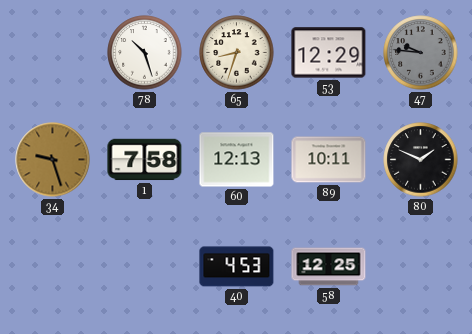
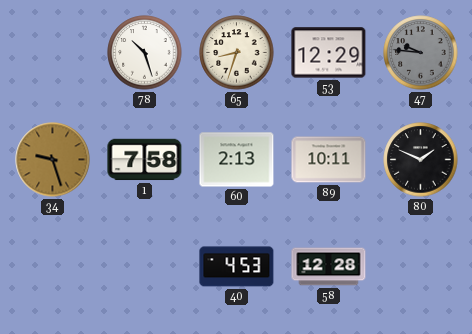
60: 12:13 -> 2:13
58: 12:25 -> 12:28
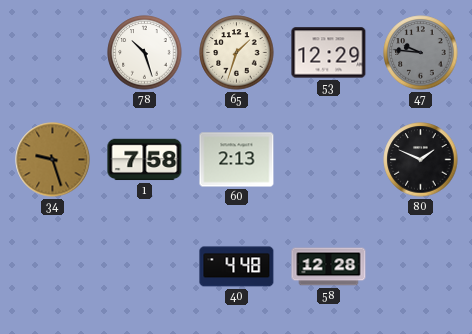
65: 8:33 -> 1:33
89: 10:11 -> none
40: 4:53 -> 4:48
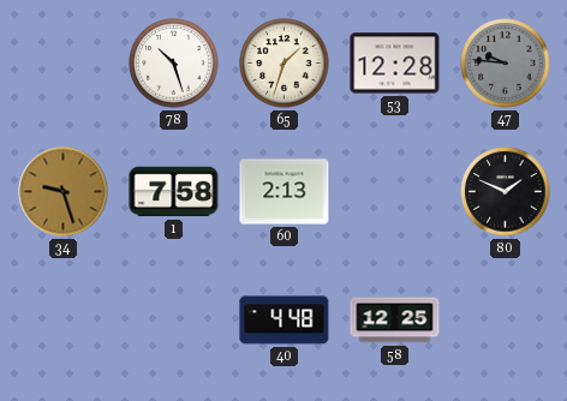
53: 12:29 -> 12:28
58: 12:28 -> 12:25
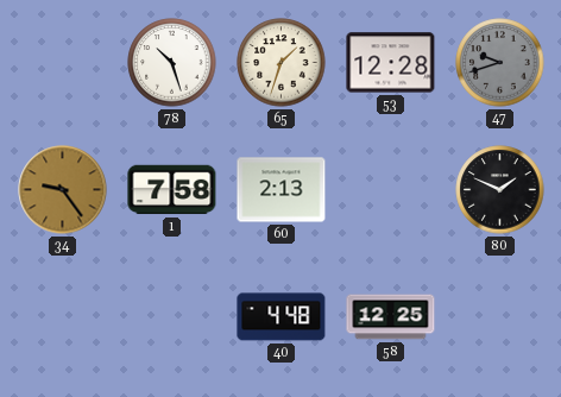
47: 9:46 -> 9:42
34: 9:27 -> 9:24
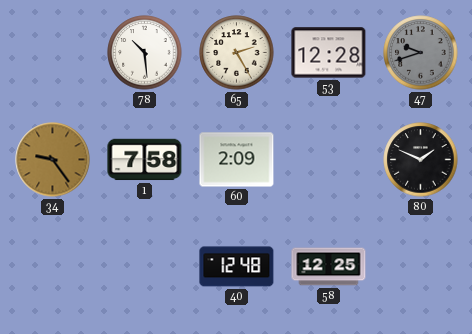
78: 10:27 -> 10:29
65: 1:33 -> 2:25
60: 2:13 -> 2:09
40: 4:48 -> 12:48
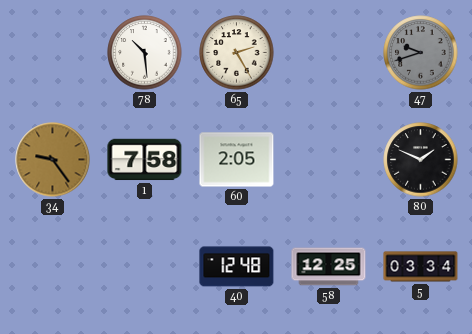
53: 12:28 -> none
60: 2:09 -> 2:05
5: none -> 03:34
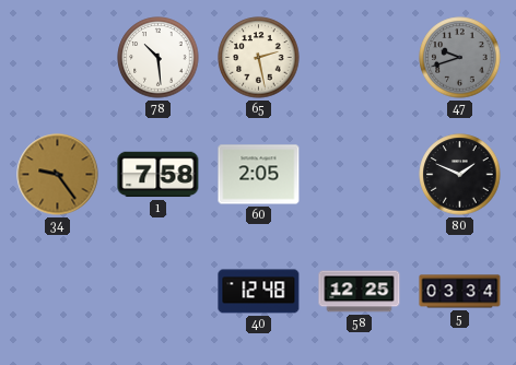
65: 2:25 -> 2:28
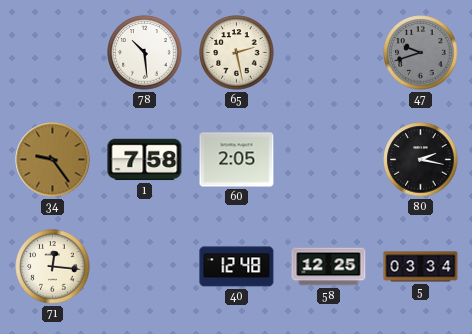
80: 1:49 -> 2:17
71: none -> 12:16
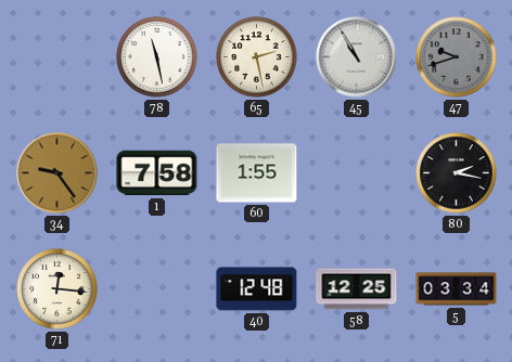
78: 10:29 -> 11:28
45: none -> 10:55
60: 2:05 -> 1:55
